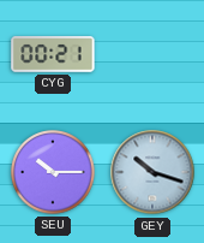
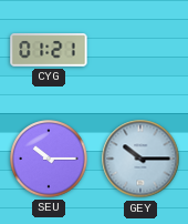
CYG: 00:21 -> 01:21
GEY: 10:18 -> 10:15
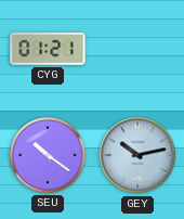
SEU: 10:15 -> 10:21
GEY: 10:15 -> 10:13
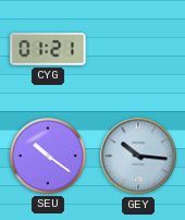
GEY: 10:13 -> 10:16
